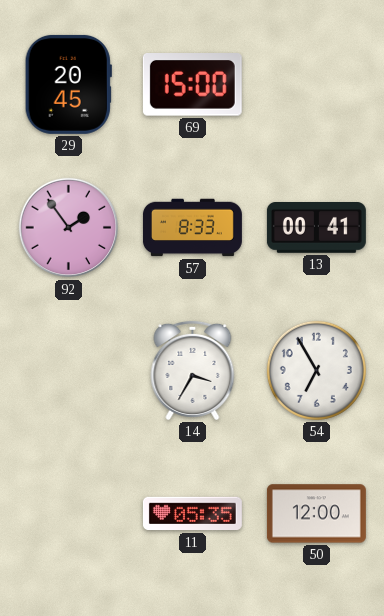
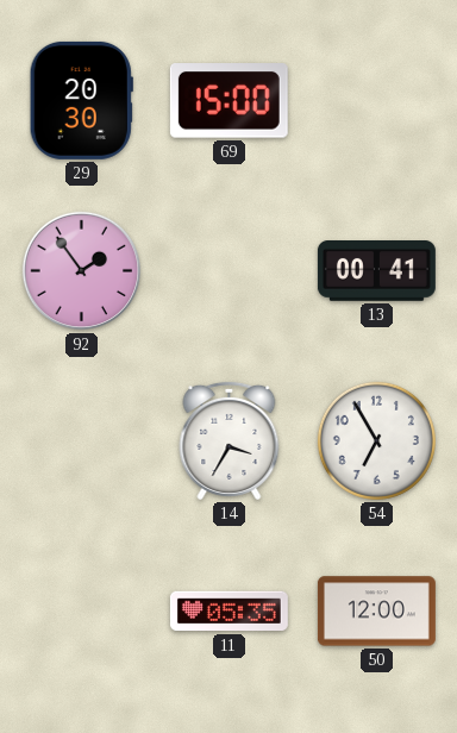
29: 20:45 -> 20:30
57: 8:33 -> none
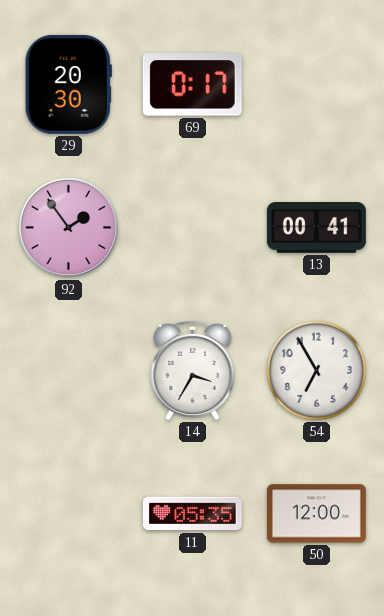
69: 15:00 -> 0:17
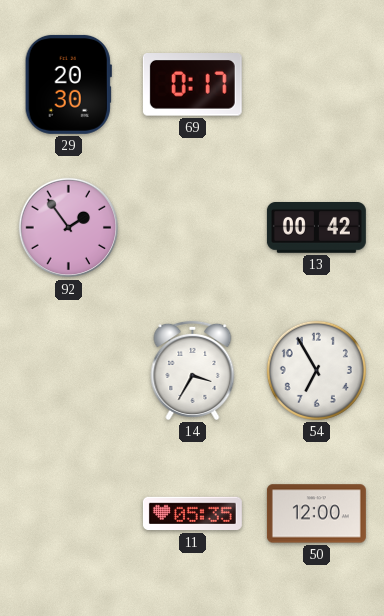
13: 00:41 -> 00:42
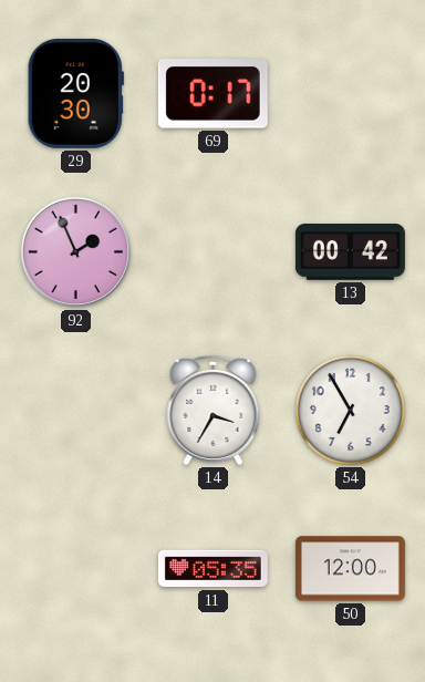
92: 1:54 -> 1:56
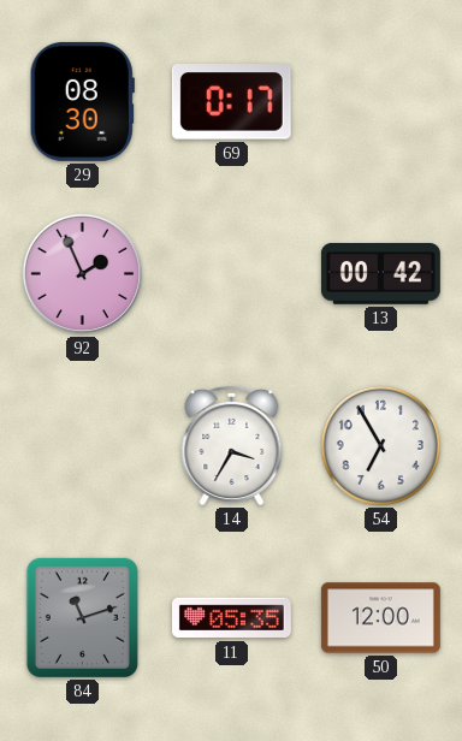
29: 20:30 -> 08:30
84: none -> 11:12
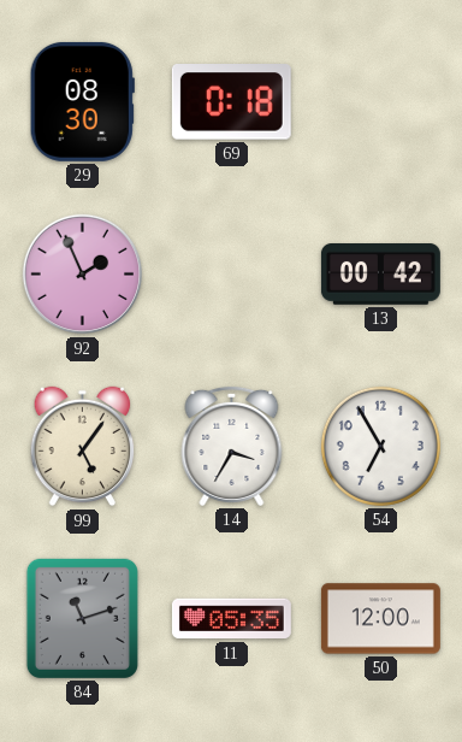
69: 0:17 -> 0:18
99: none -> 5:06
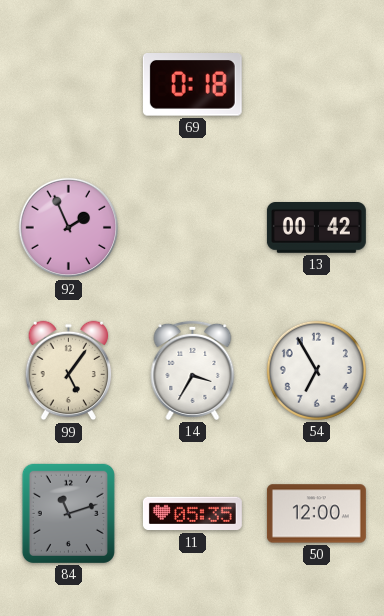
29: 08:30 -> none
